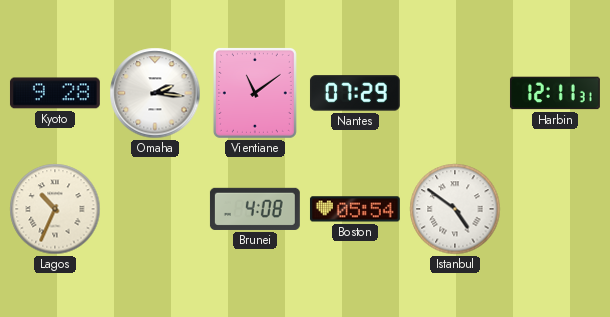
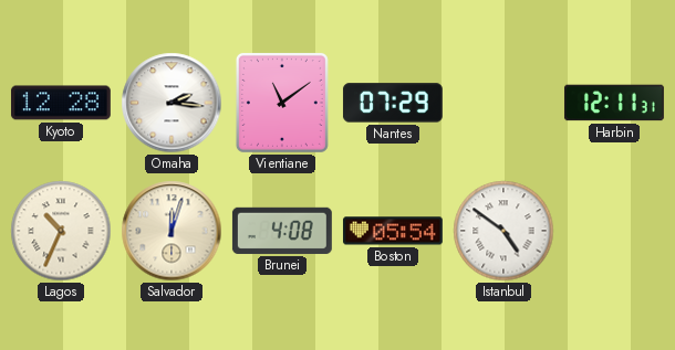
Kyoto: 9:28 -> 12:28
Salvador: none -> 12:03
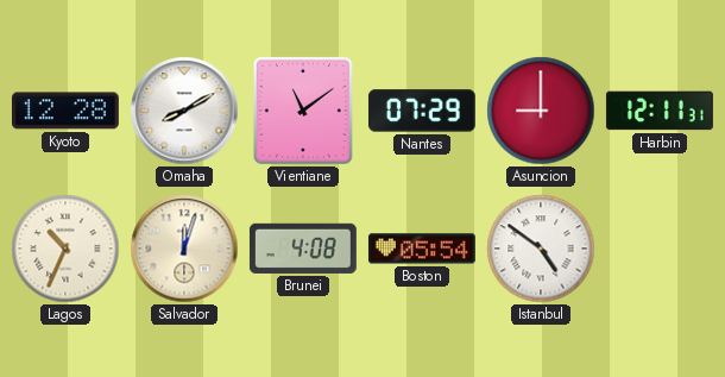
Omaha: 2:16 -> 8:10
Asuncion: none -> 9:00
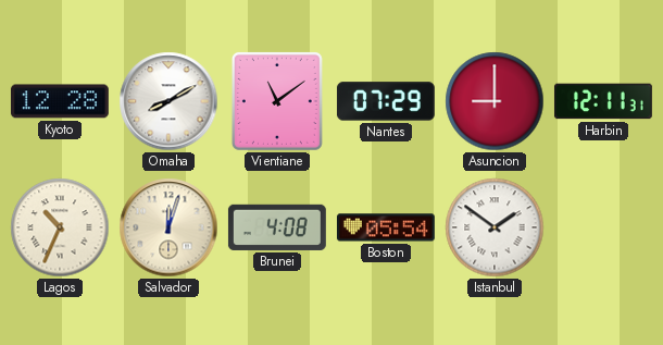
Istanbul: 4:51 -> 1:51
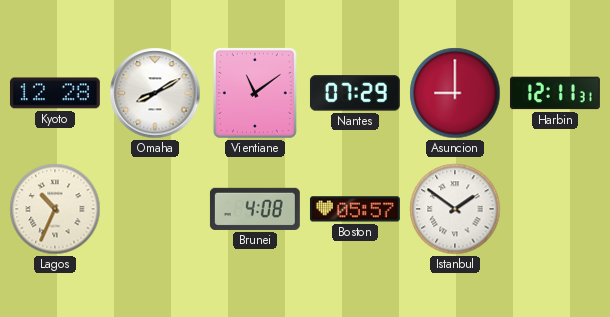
Salvador: 12:03 -> none
Boston: 05:54 -> 05:57
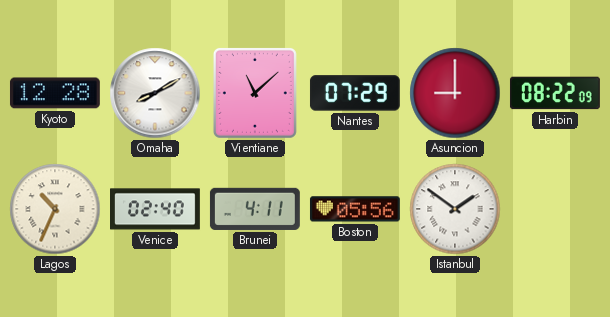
Vientiane: 11:09 -> 11:08
Harbin: 12:11 -> 08:22
Venice: none -> 02:40
Brunei: 4:08 -> 4:11
Boston: 05:57 -> 05:56
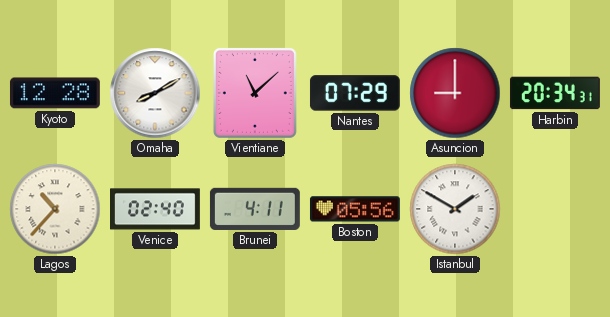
Harbin: 08:22 -> 20:34
Lagos: 10:34 -> 10:37
Istanbul: 1:51 -> 1:50
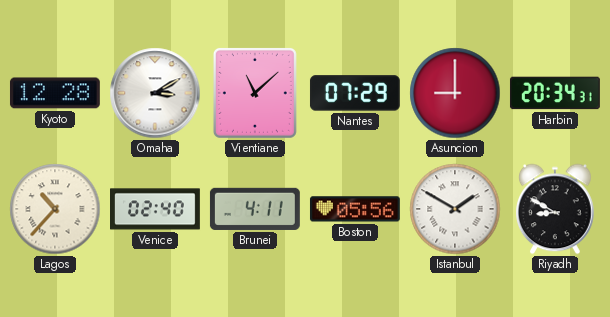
Omaha: 8:10 -> 3:10
Riyadh: none -> 8:50
